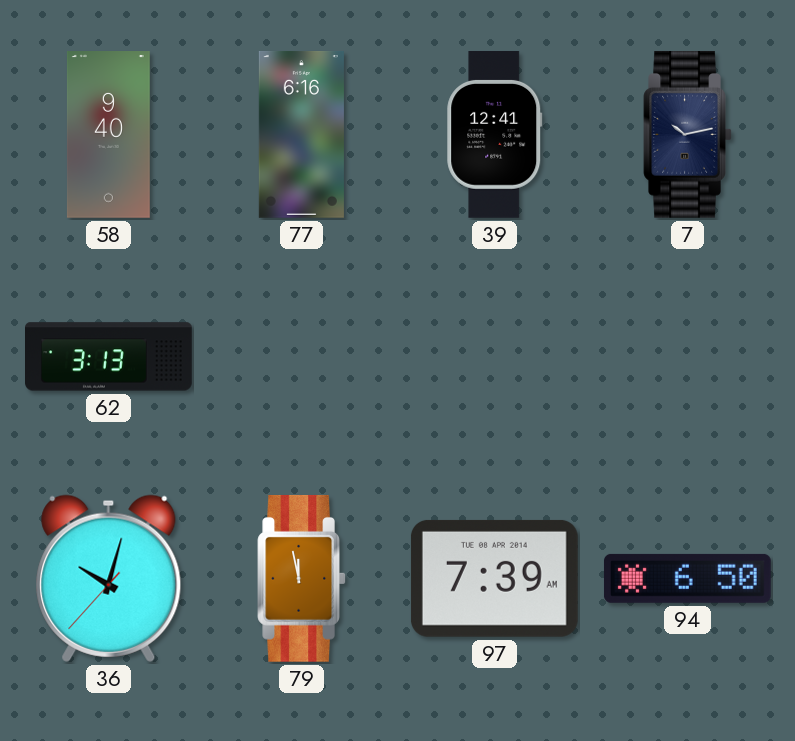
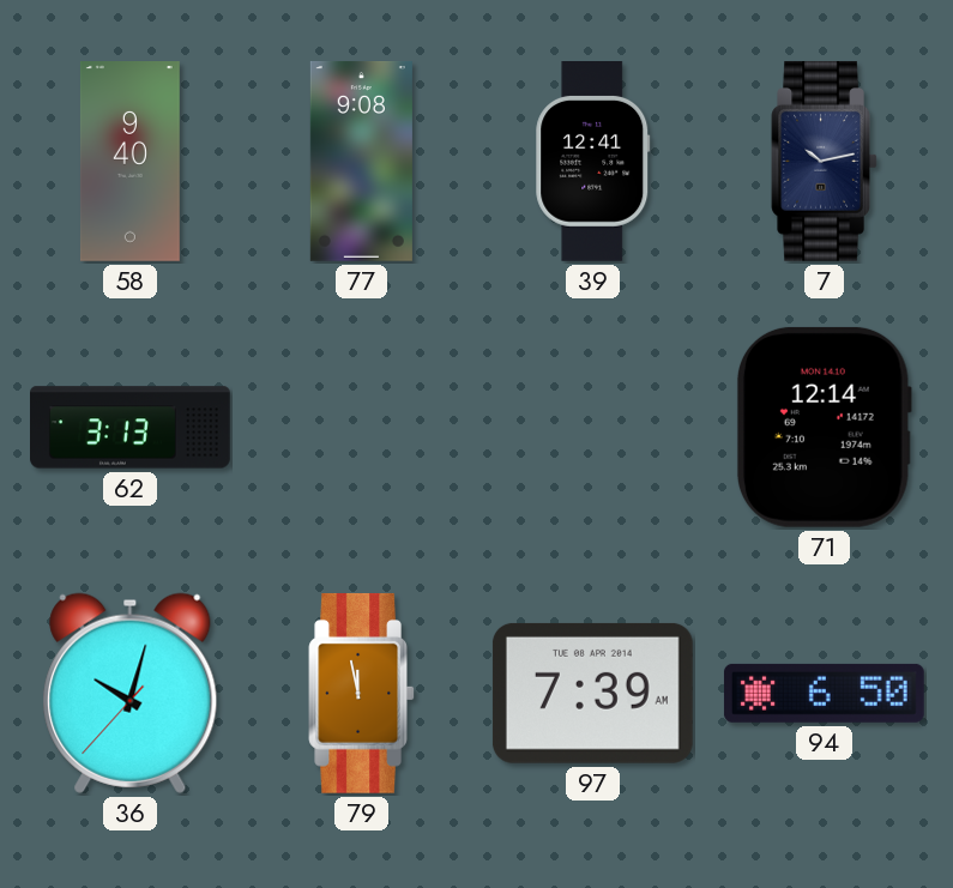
77: 6:16 -> 9:08
71: none -> 12:14
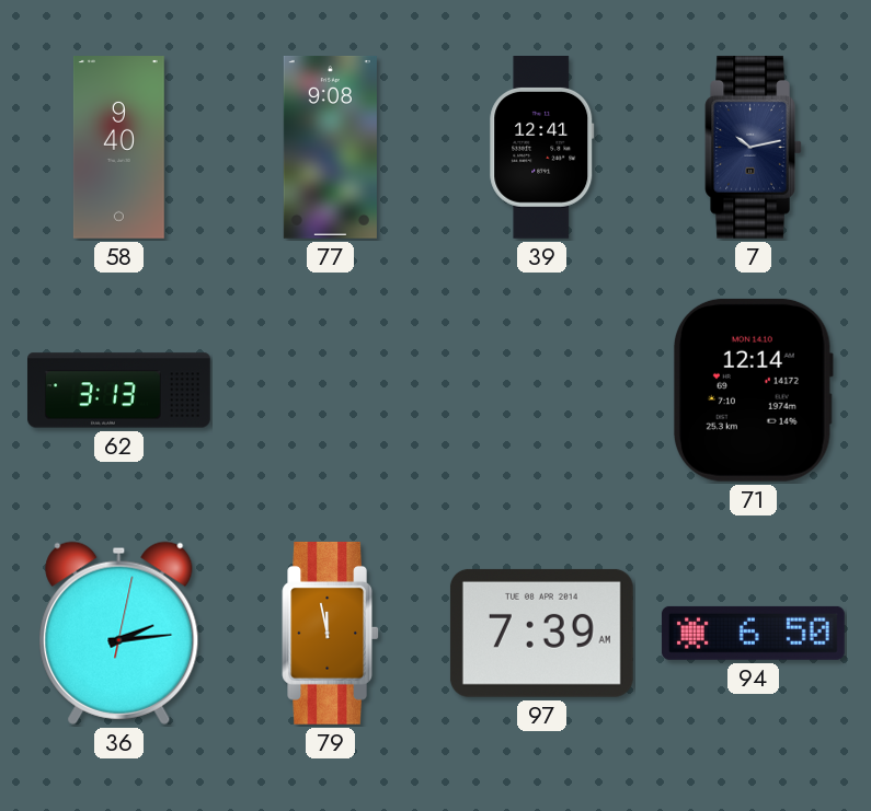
36: 10:02 -> 2:14
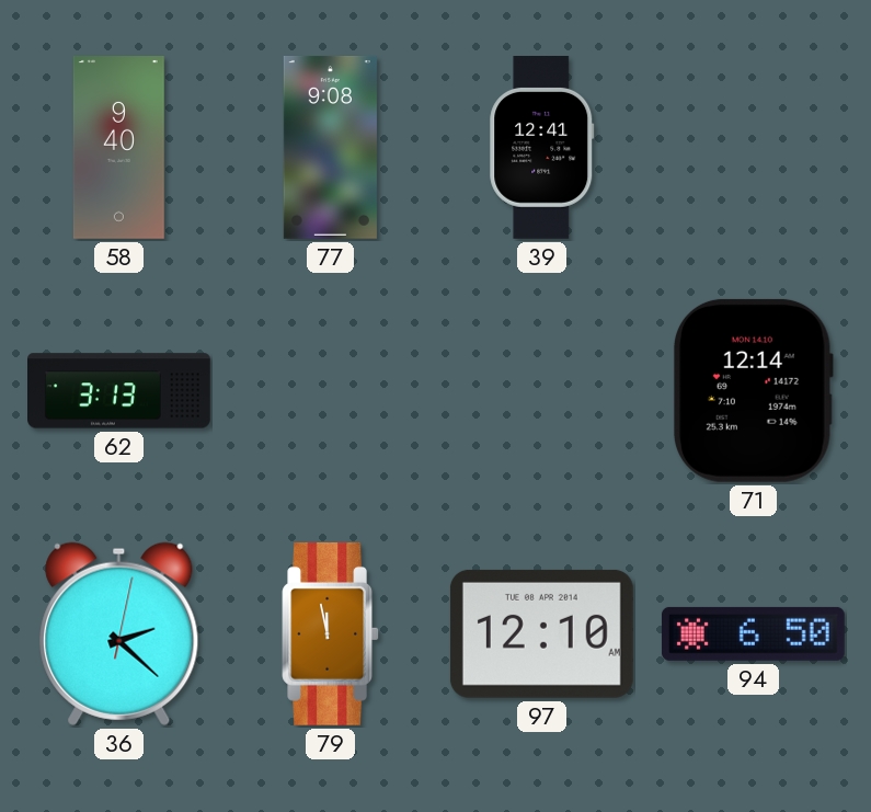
7: 10:13 -> none
36: 2:14 -> 2:22
97: 7:39 -> 12:10
